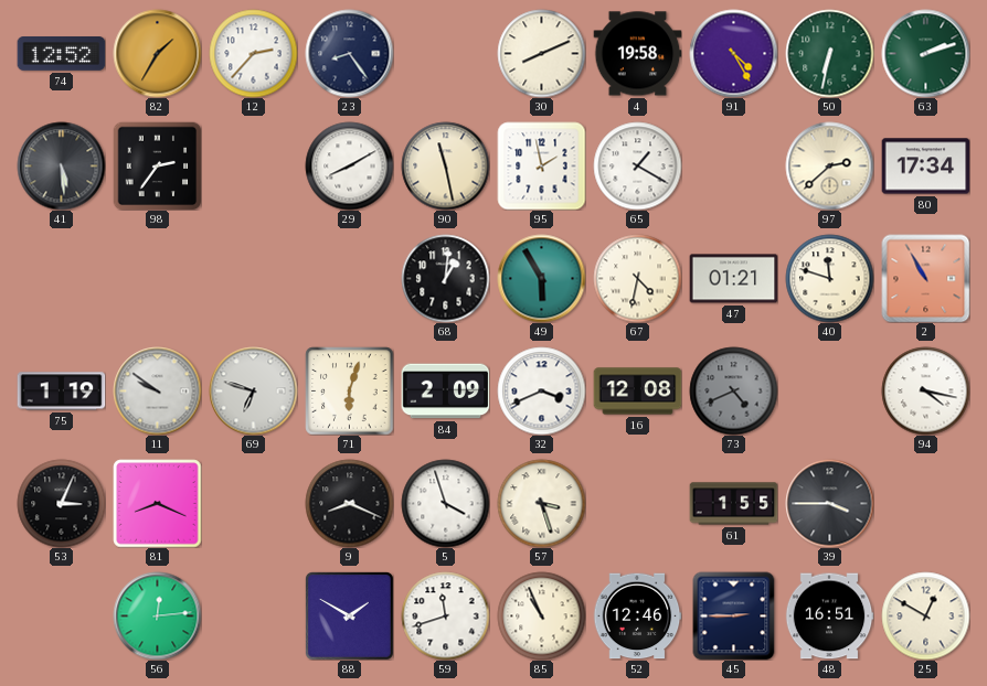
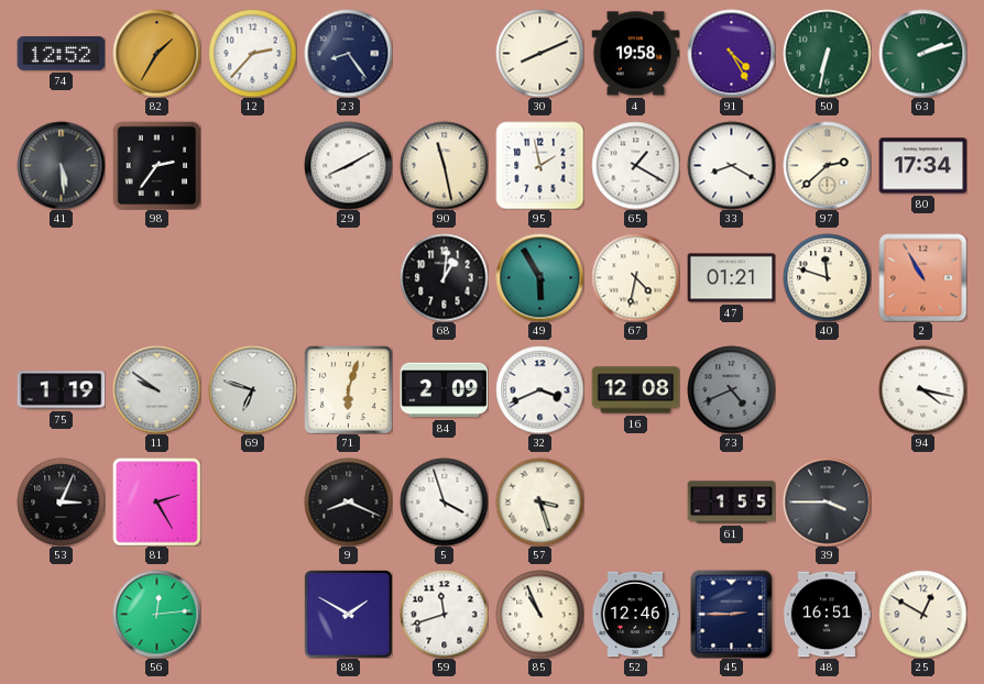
33: none -> 8:20
81: 8:19 -> 2:25
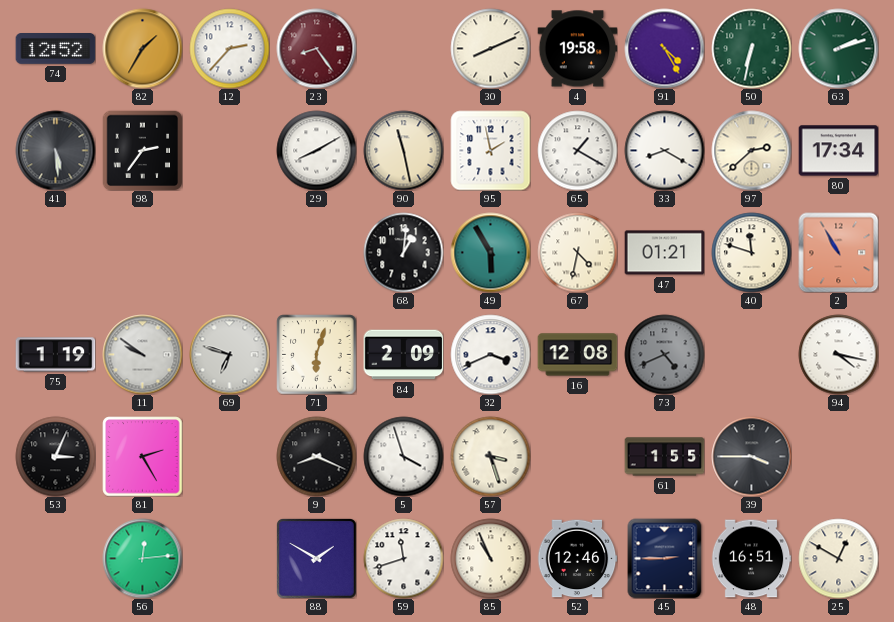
23 dial: navy -> burgundy
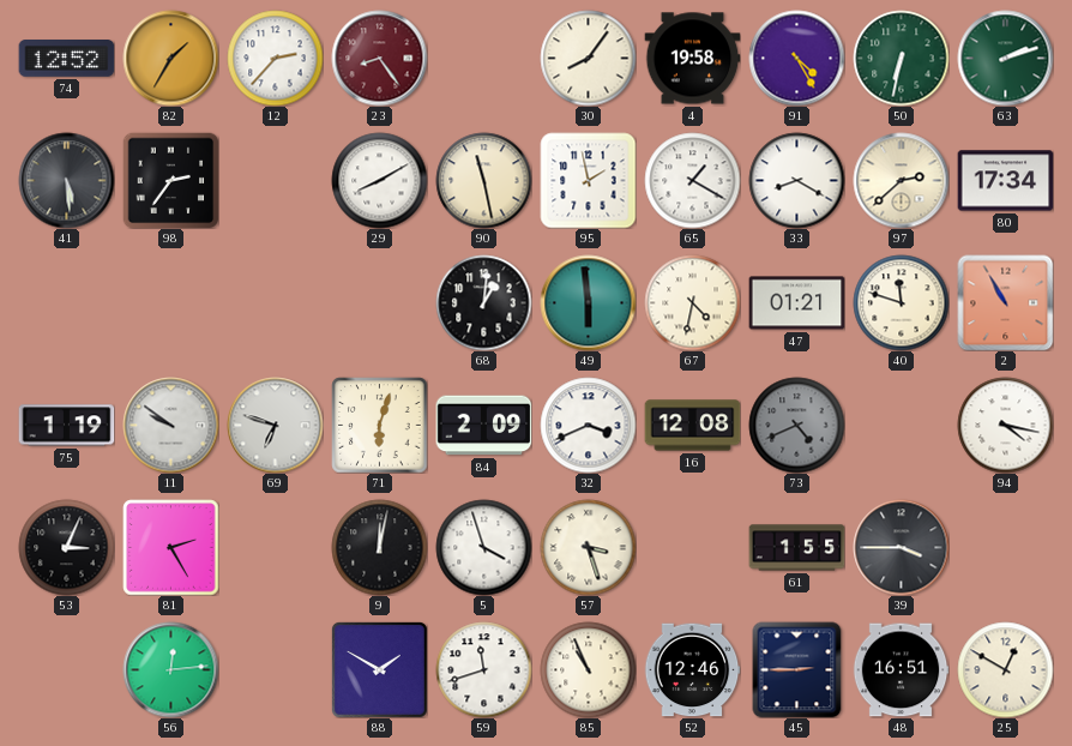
30: 8:11 -> 8:06
49: 5:55 -> 5:59
9: 8:19 -> 12:02
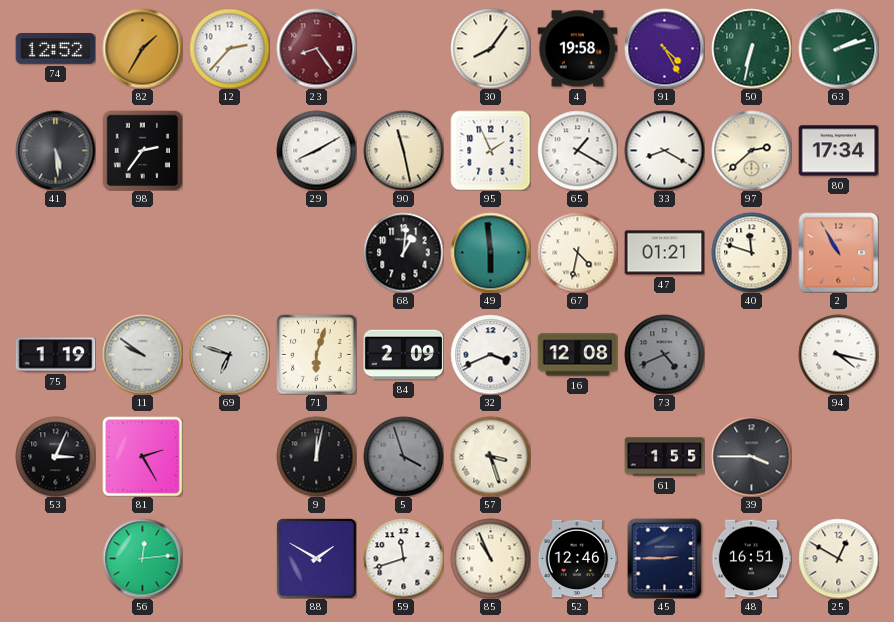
95: 1:58 -> 1:56
5 dial: white -> grey
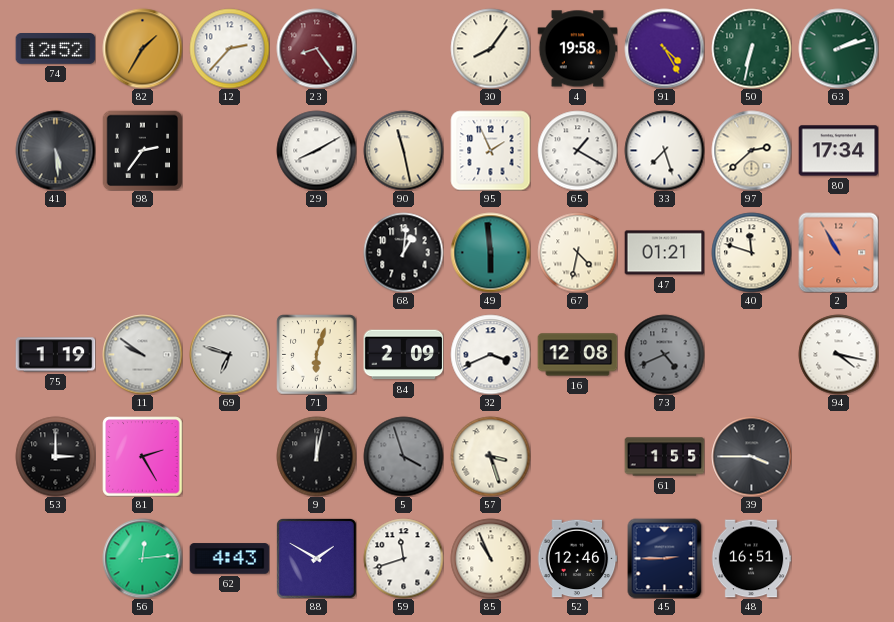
33: 8:20 -> 7:27
53: 3:04 -> 3:00
62: none -> 4:43
25: 12:50 -> none
